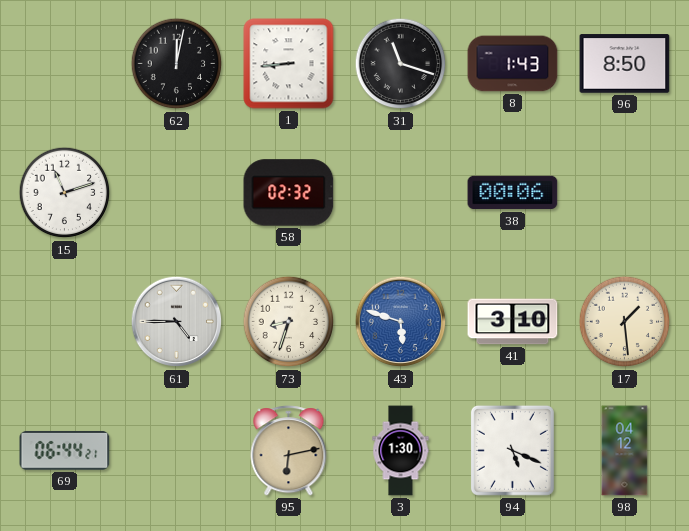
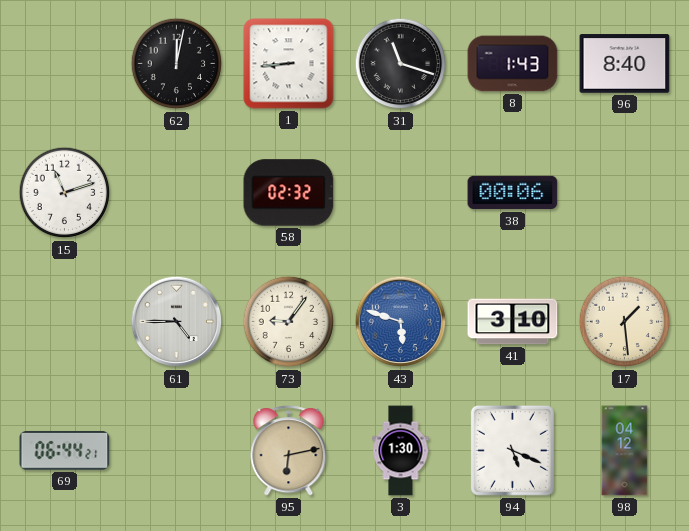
96: 8:50 -> 8:40
73: 8:33 -> 9:06
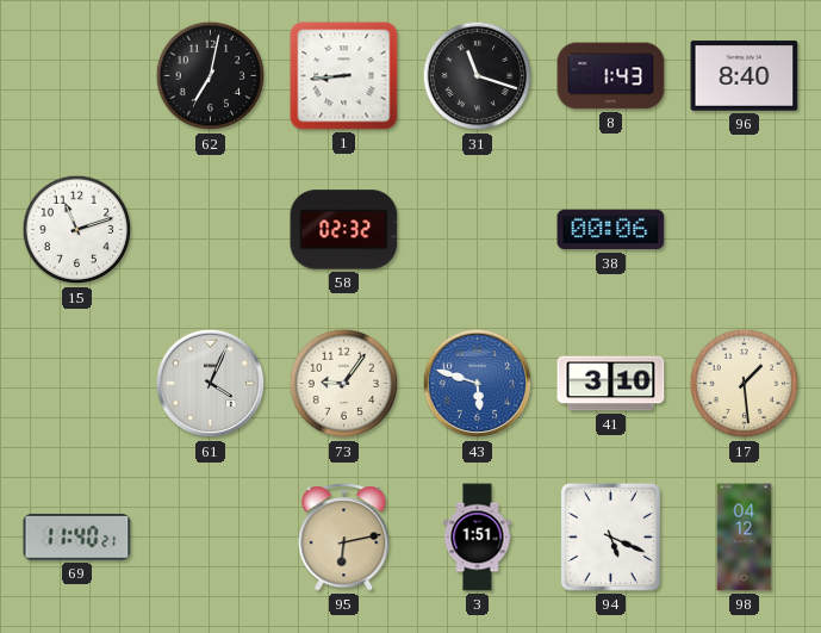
62: 12:02 -> 7:02
61: 4:45 -> 4:04
69: 06:44 -> 11:40
3: 1:30 -> 1:51
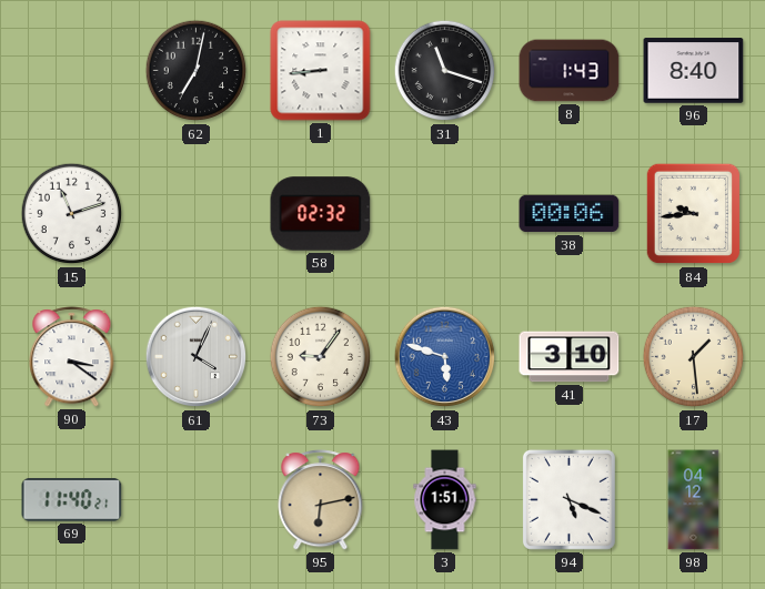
84: none -> 9:44
90: none -> 3:21
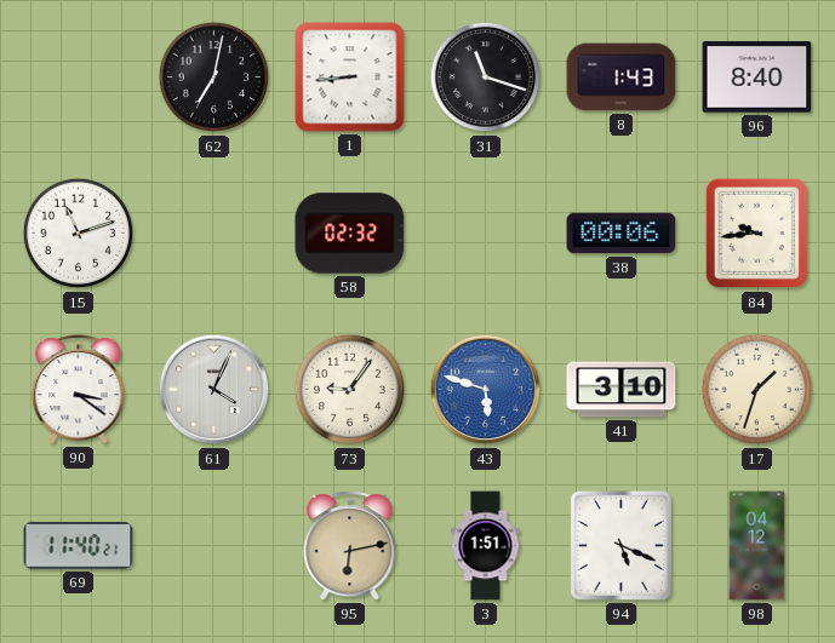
17: 1:29 -> 1:33
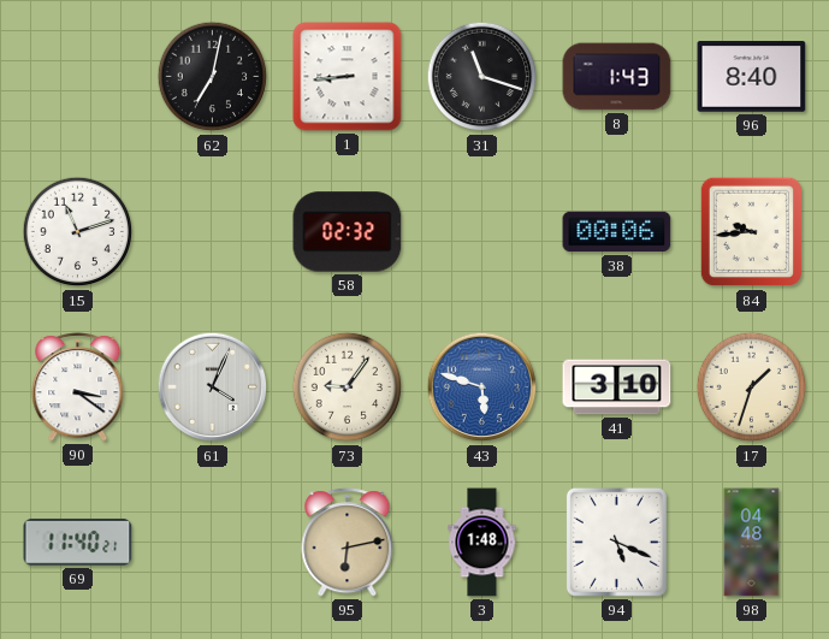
3: 1:51 -> 1:48
98: 04:12 -> 04:48
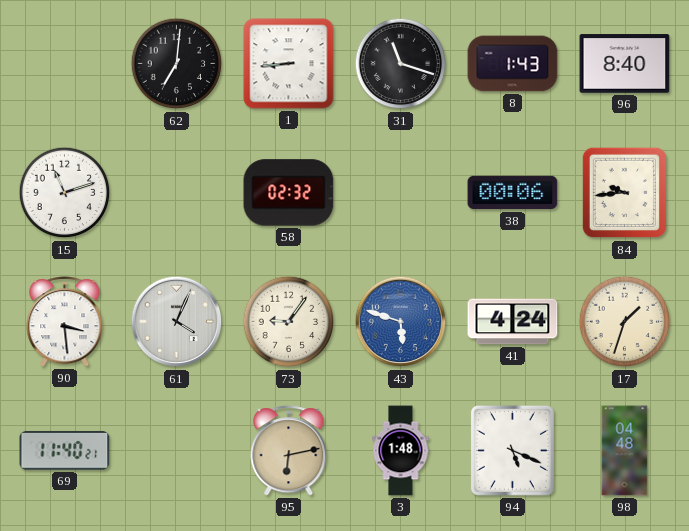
62: 7:02 -> 7:01
90: 3:21 -> 3:29
41: 3:10 -> 4:24
